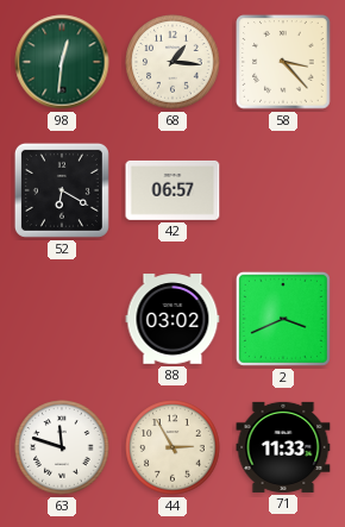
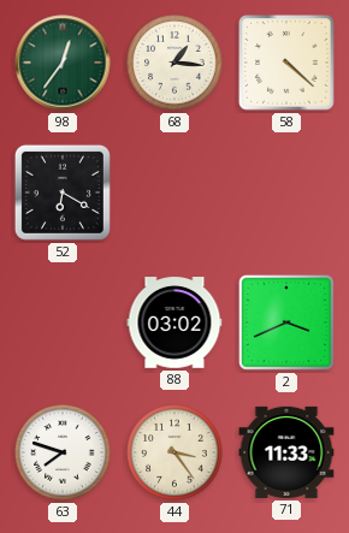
98: 12:31 -> 12:36
58: 3:23 -> 4:22
42: 06:57 -> none
63: 11:48 -> 7:48
44: 2:55 -> 3:24
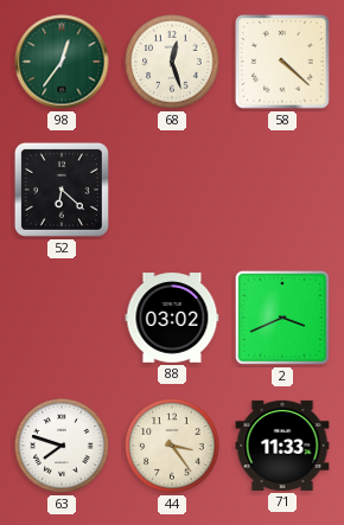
68: 1:16 -> 12:27
52: 6:20 -> 6:22
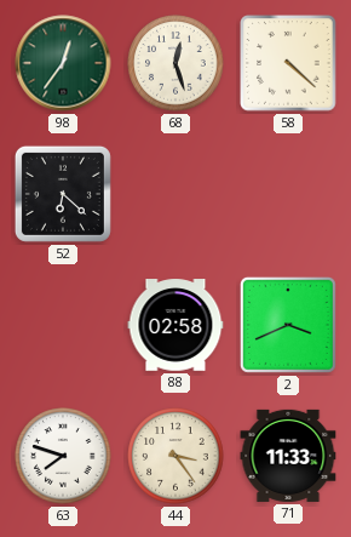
88: 03:02 -> 02:58
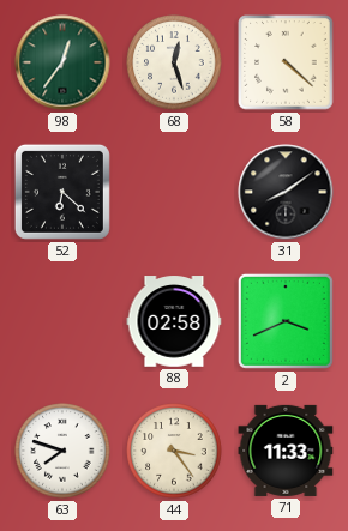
31: none -> 8:09
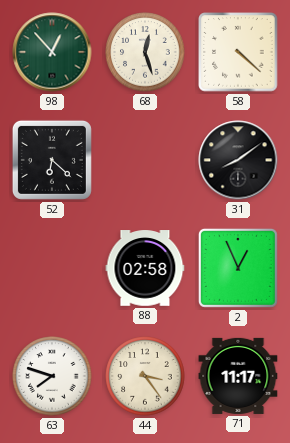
98: 12:36 -> 12:53
2: 3:41 -> 12:56
71: 11:33 -> 11:17
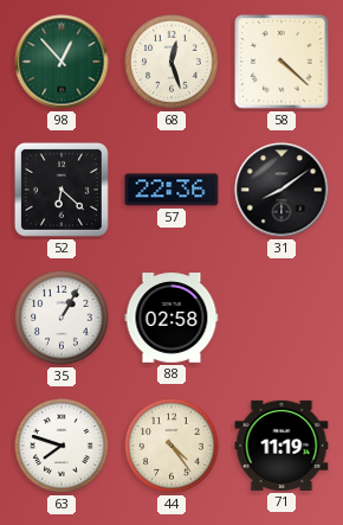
57: none -> 22:36
35: none -> 1:05
2: 12:56 -> none
44: 3:24 -> 4:24
71: 11:17 -> 11:19
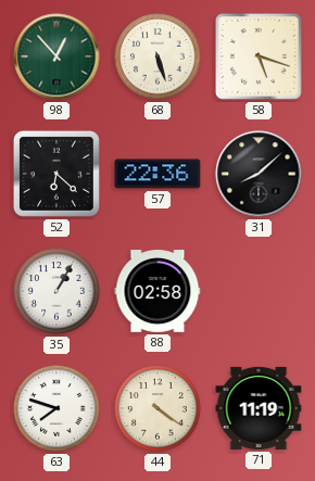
68: 12:27 -> 5:27
58: 4:22 -> 5:18
31: 8:09 -> 8:08
44: 4:24 -> 4:21
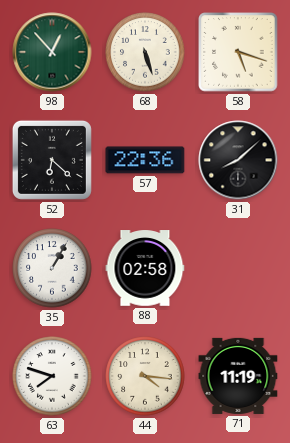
44: 4:21 -> 4:16
